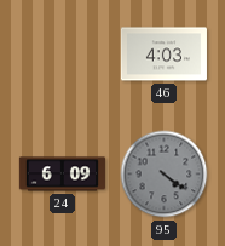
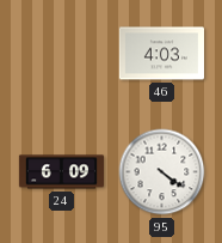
95 dial: grey -> white
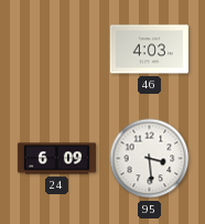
95: 4:21 -> 3:29
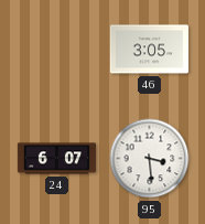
46: 4:03 -> 3:05
24: 6:09 -> 6:07
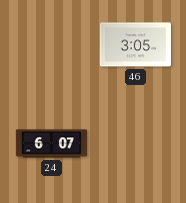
95: 3:29 -> none
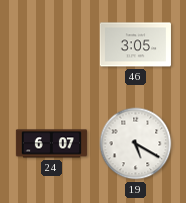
19: none -> 5:20
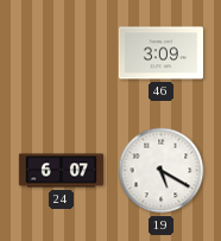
46: 3:05 -> 3:09
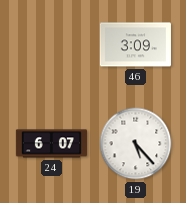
19: 5:20 -> 5:23
